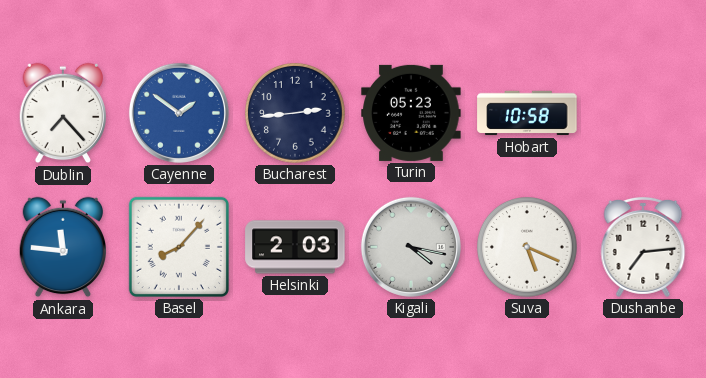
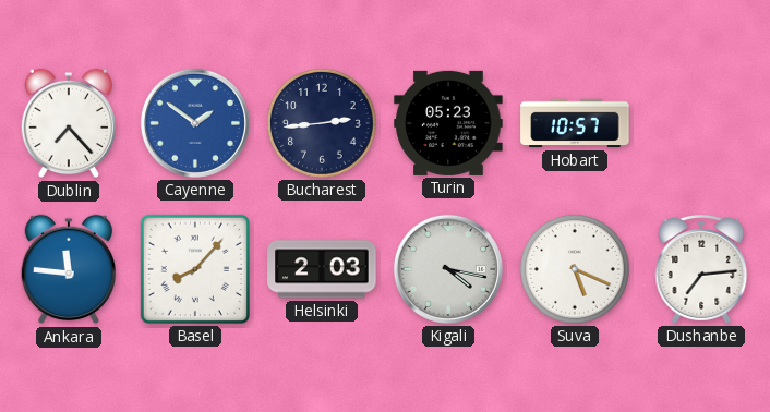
Hobart: 10:58 -> 10:57
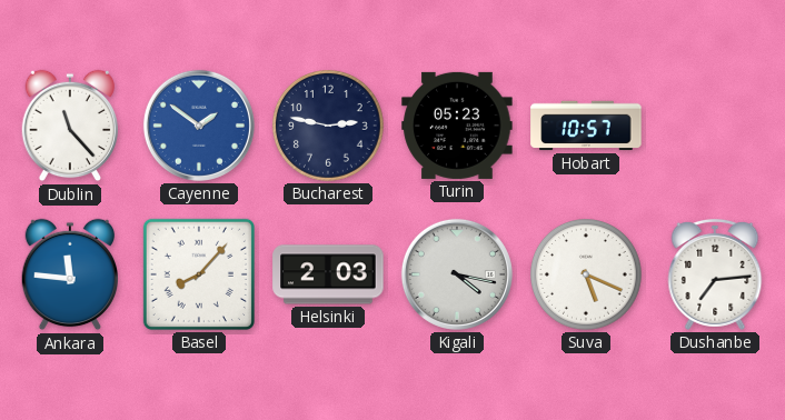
Dublin: 7:23 -> 11:23
Bucharest: 2:44 -> 2:47
